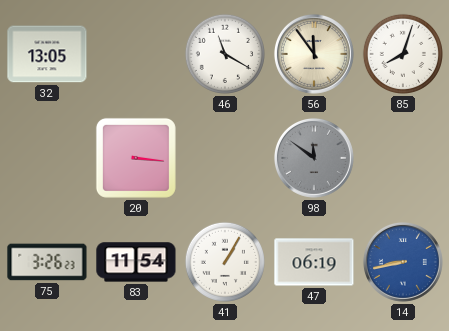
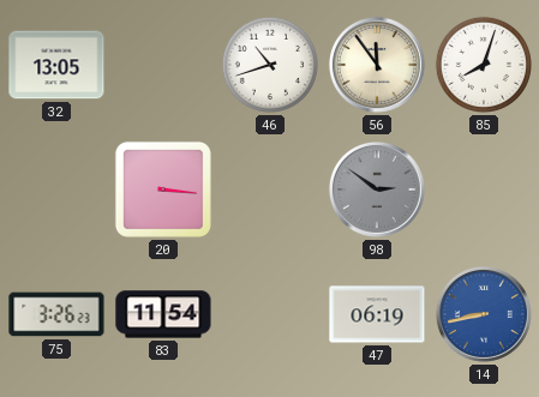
46: 11:20 -> 10:42
98: 11:51 -> 2:51
41: 1:05 -> none
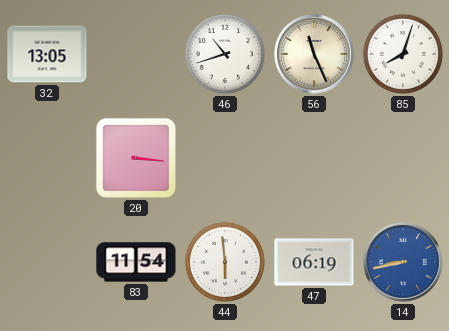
56: 11:54 -> 11:26
98: 2:51 -> none
75: 3:26 -> none
44: none -> 5:59
